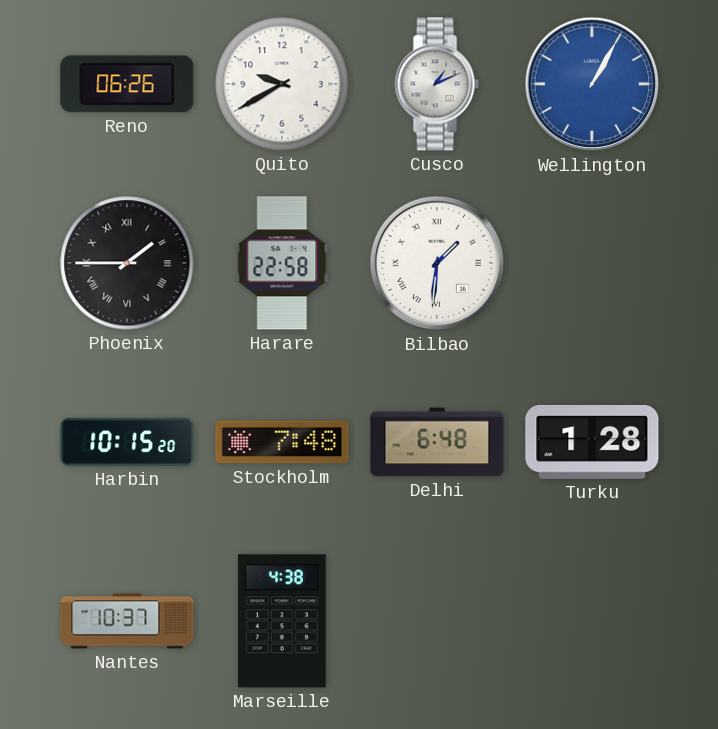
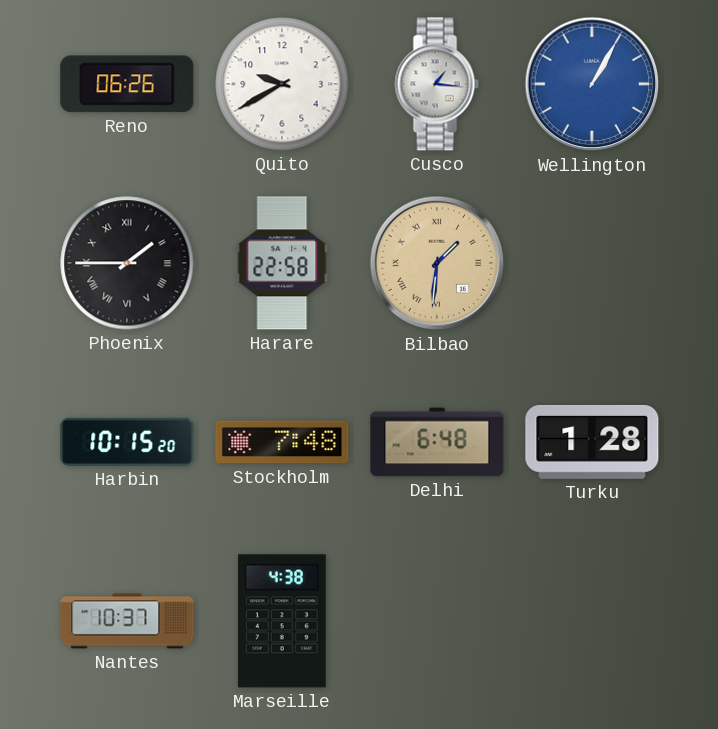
Cusco: 1:11 -> 1:16
Bilbao dial: white -> champagne
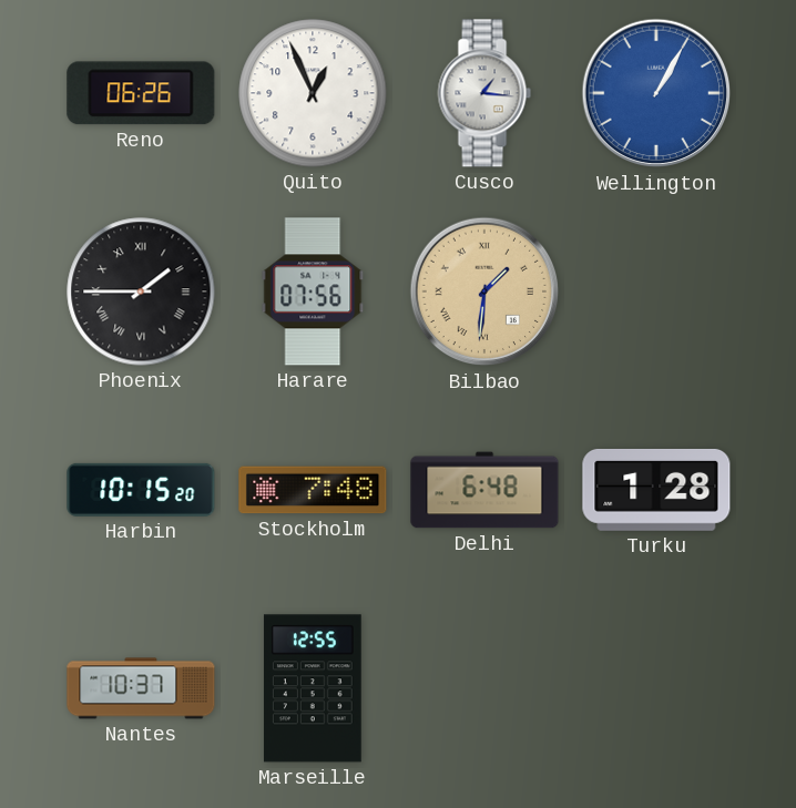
Quito: 9:40 -> 12:56
Harare: 22:58 -> 07:56
Marseille: 4:38 -> 12:55
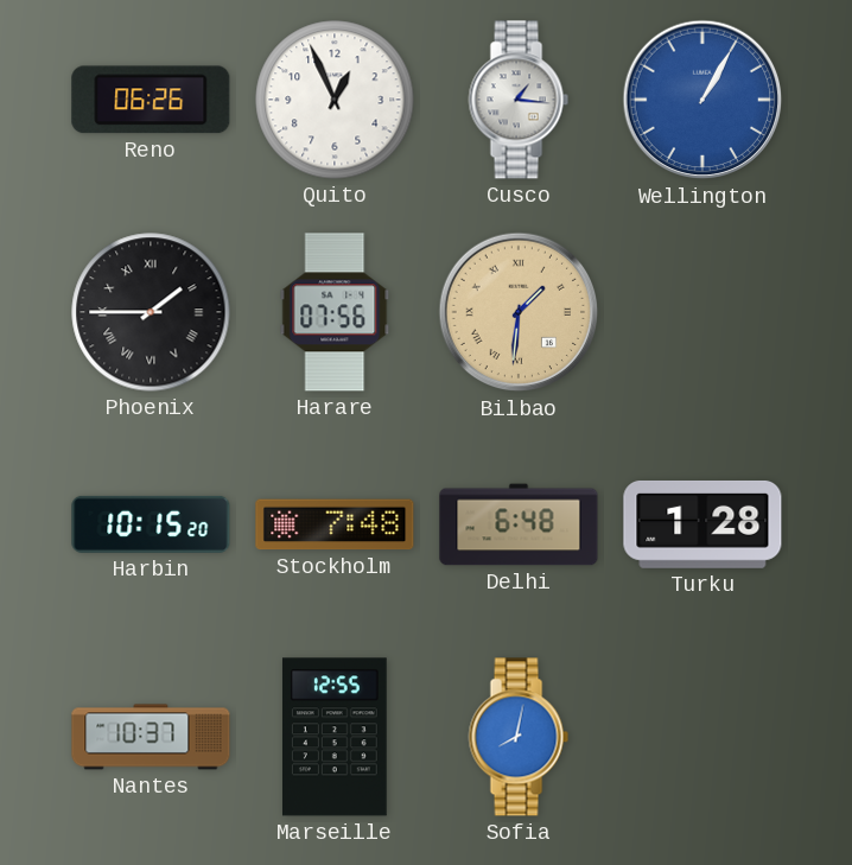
Sofia: none -> 8:02
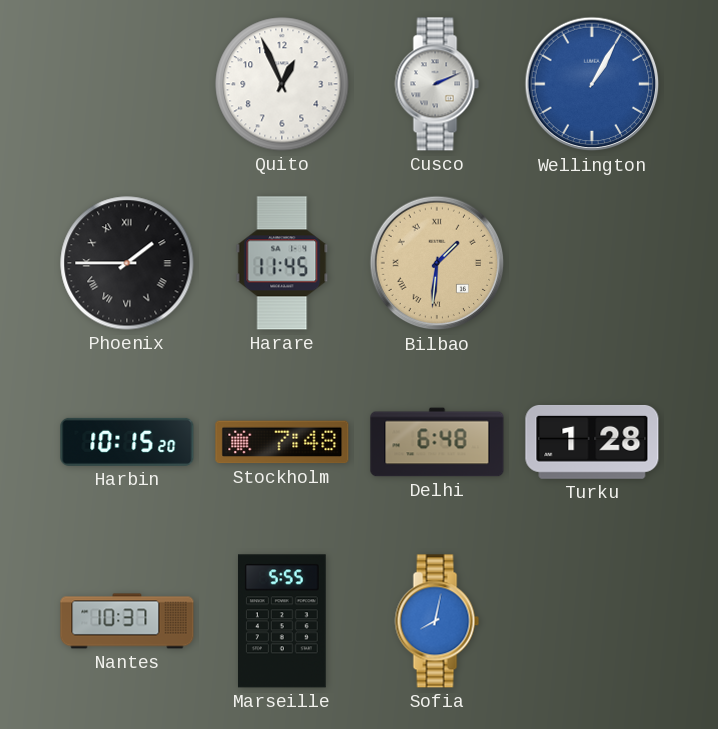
Reno: 06:26 -> none
Cusco: 1:16 -> 2:11
Harare: 07:56 -> 11:45
Marseille: 12:55 -> 5:55
